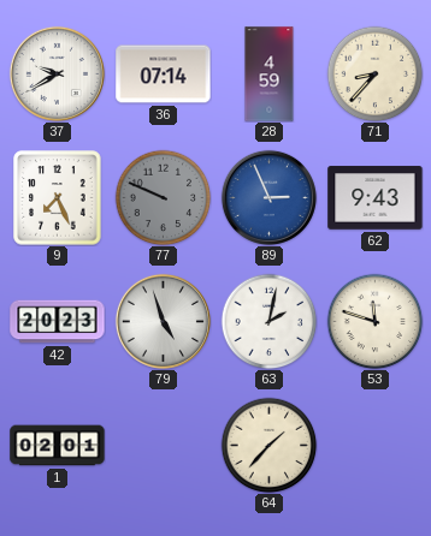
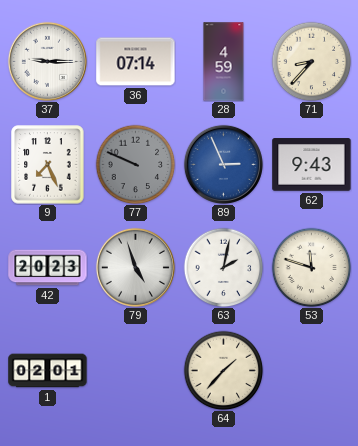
37: 9:40 -> 9:15
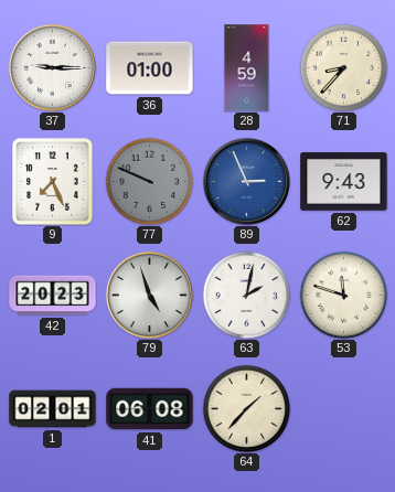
36: 07:14 -> 01:00
41: none -> 06:08
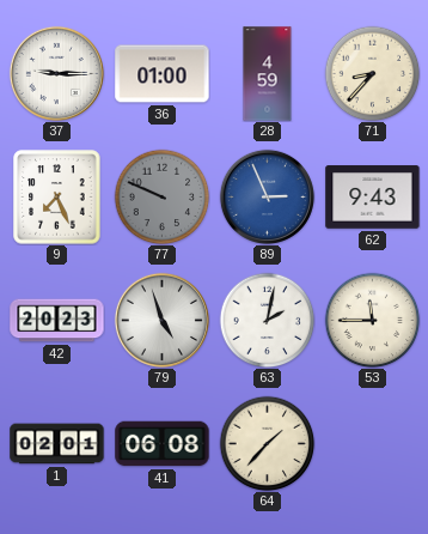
53: 11:48 -> 11:45
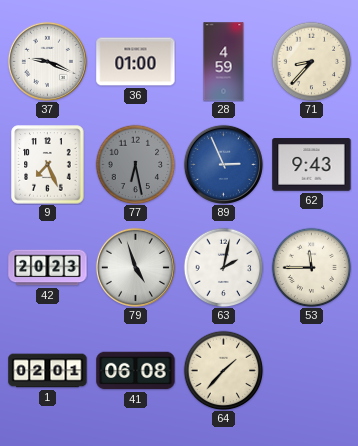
37: 9:15 -> 9:19
77: 9:49 -> 6:28
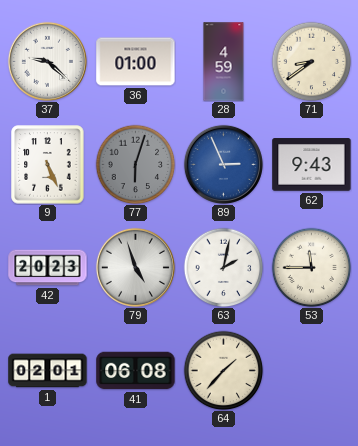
37: 9:19 -> 9:22
71: 8:37 -> 8:39
9: 7:26 -> 5:26
77: 6:28 -> 6:03
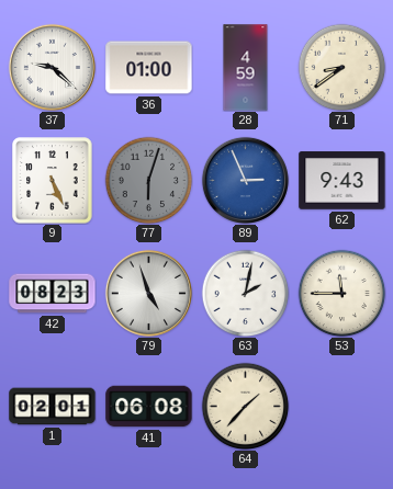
42: 20:23 -> 08:23
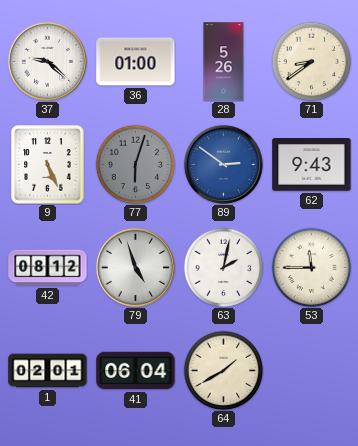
28: 4:59 -> 5:26
89: 2:56 -> 2:51
42: 08:23 -> 08:12
41: 06:08 -> 06:04
64: 1:37 -> 1:40
